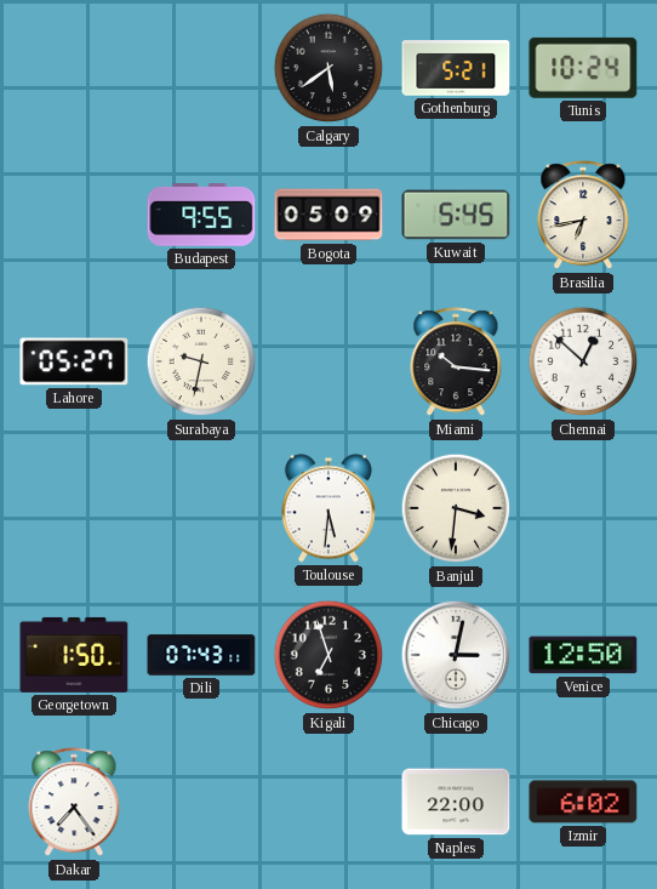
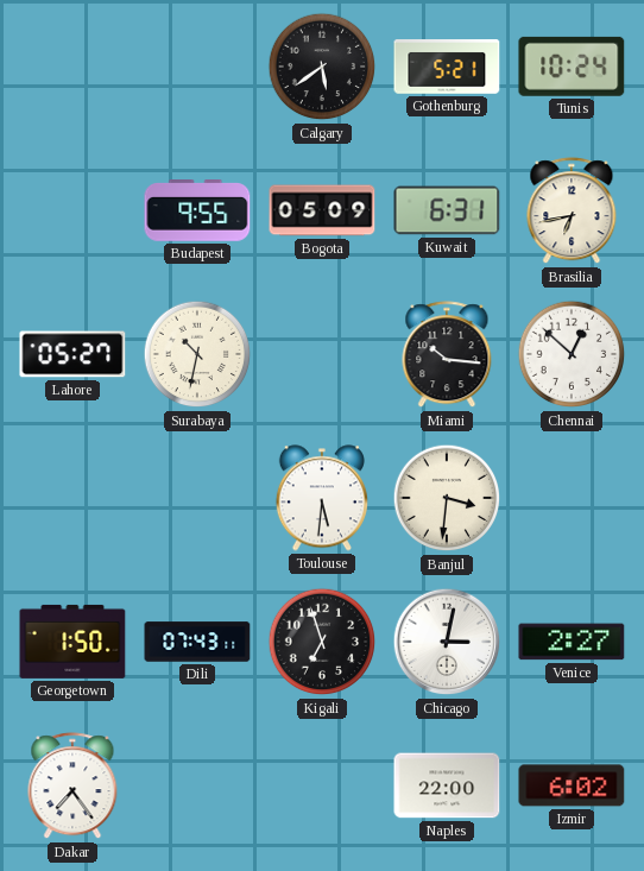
Kuwait: 5:45 -> 6:31
Surabaya: 9:32 -> 10:32
Venice: 12:50 -> 2:27
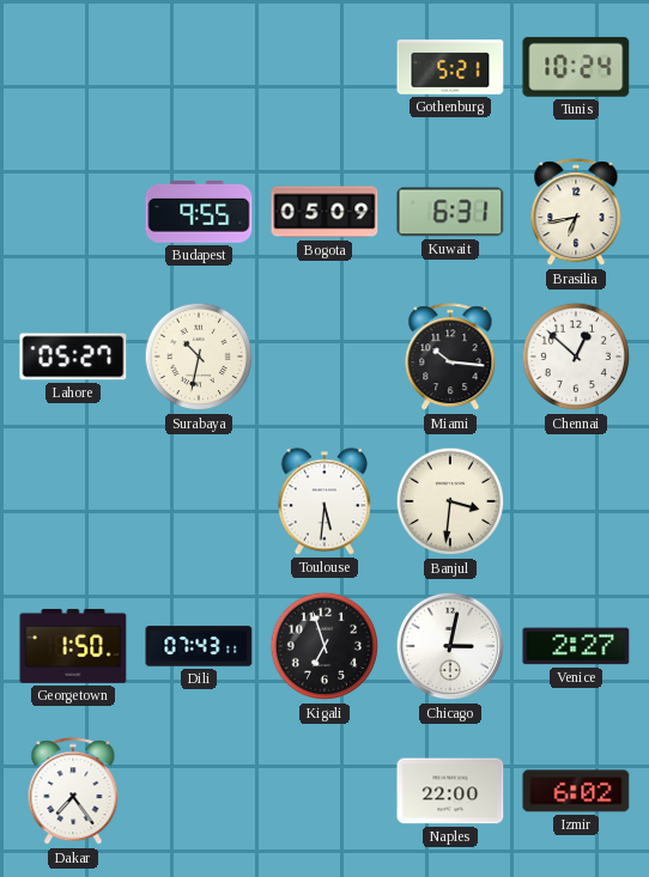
Calgary: 5:39 -> none
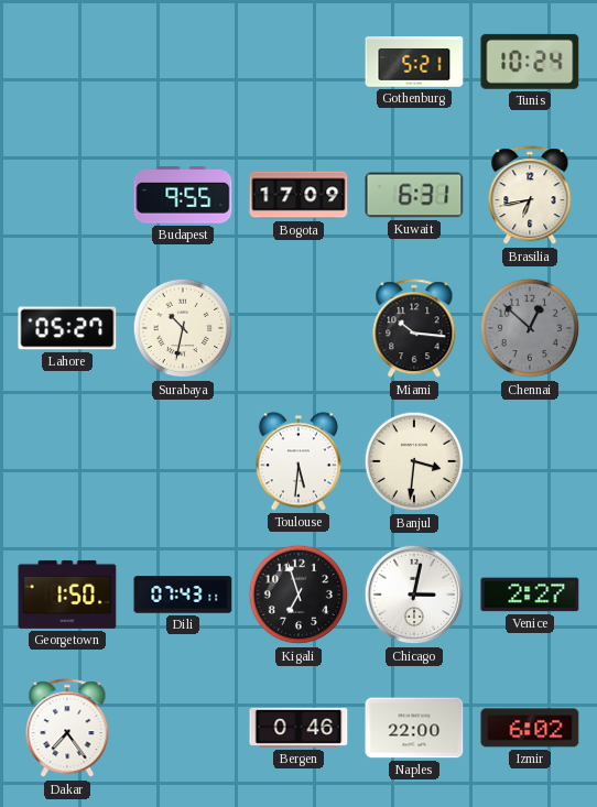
Bogota: 05:09 -> 17:09
Chennai dial: white -> grey
Bergen: none -> 0:46
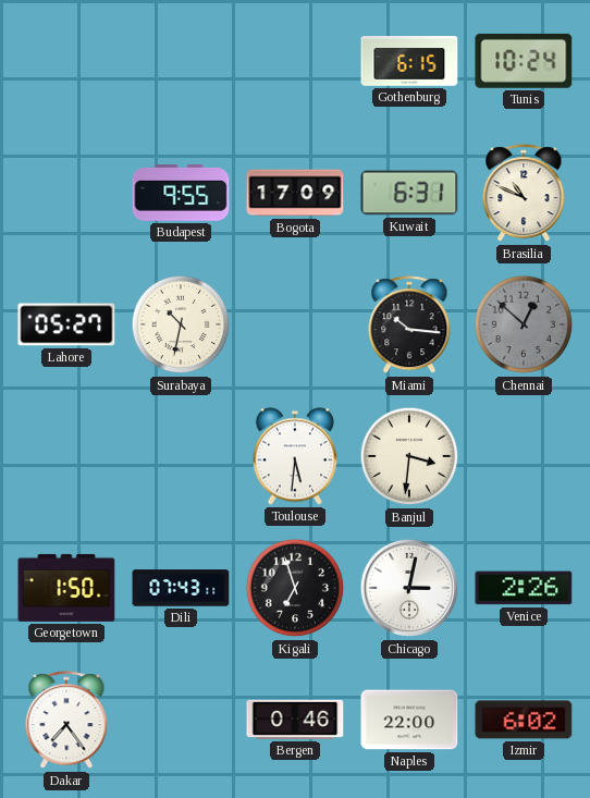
Gothenburg: 5:21 -> 6:15
Brasilia: 6:43 -> 10:49
Venice: 2:27 -> 2:26
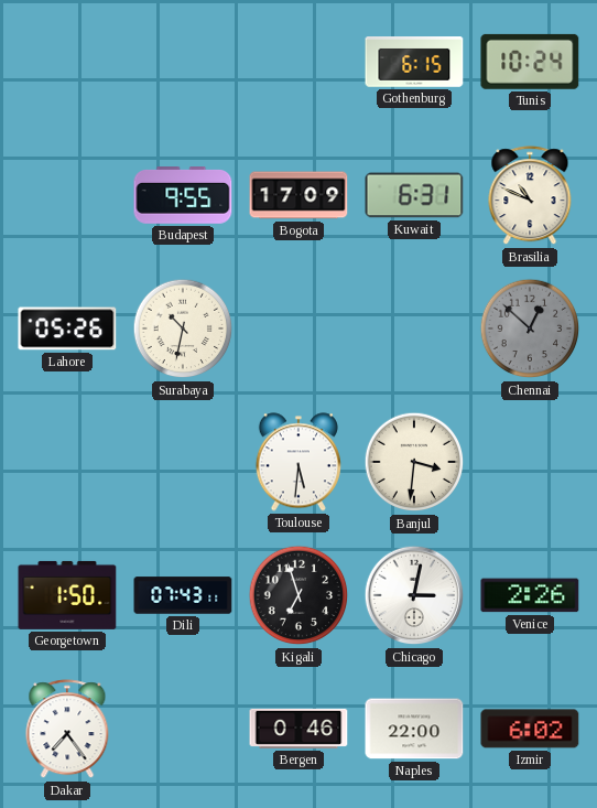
Lahore: 05:27 -> 05:26
Miami: 10:16 -> none
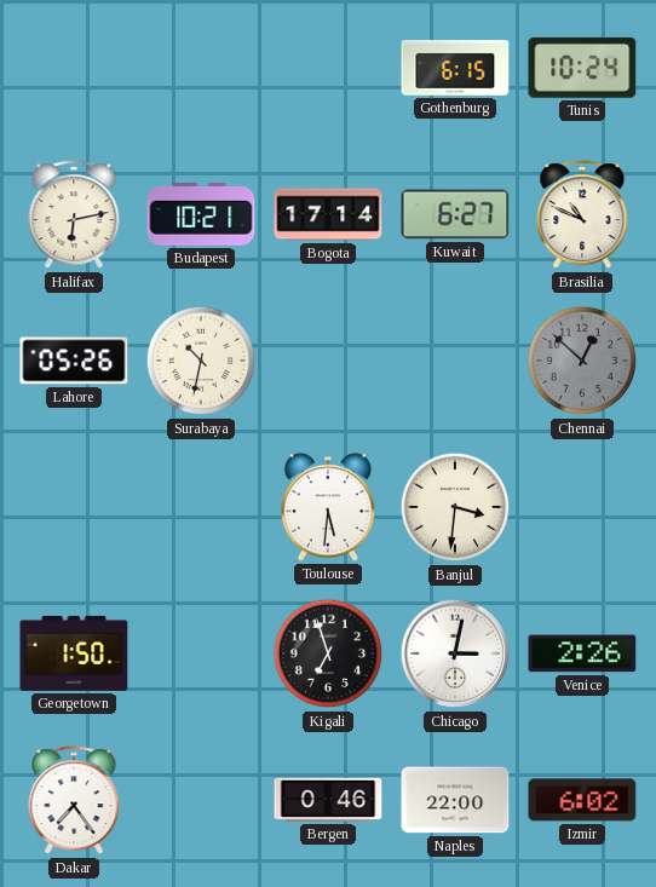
Halifax: none -> 6:13
Budapest: 9:55 -> 10:21
Bogota: 17:09 -> 17:14
Kuwait: 6:31 -> 6:27
Dili: 07:43 -> none
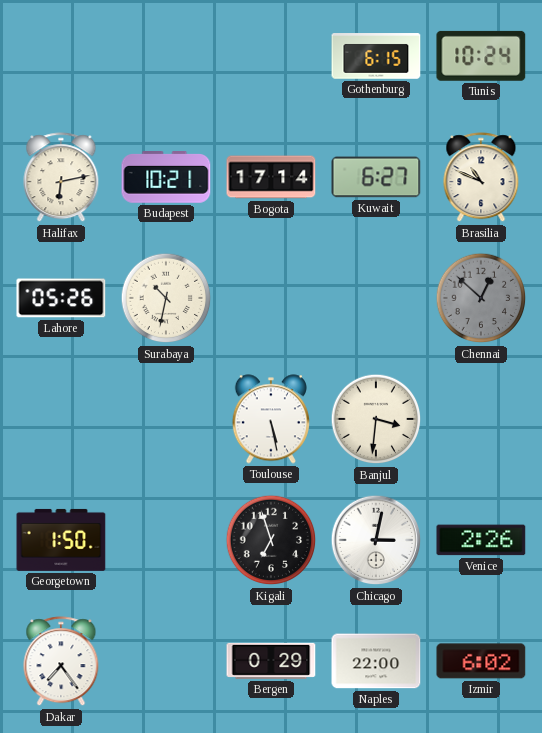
Toulouse: 5:31 -> 5:28
Bergen: 0:46 -> 0:29
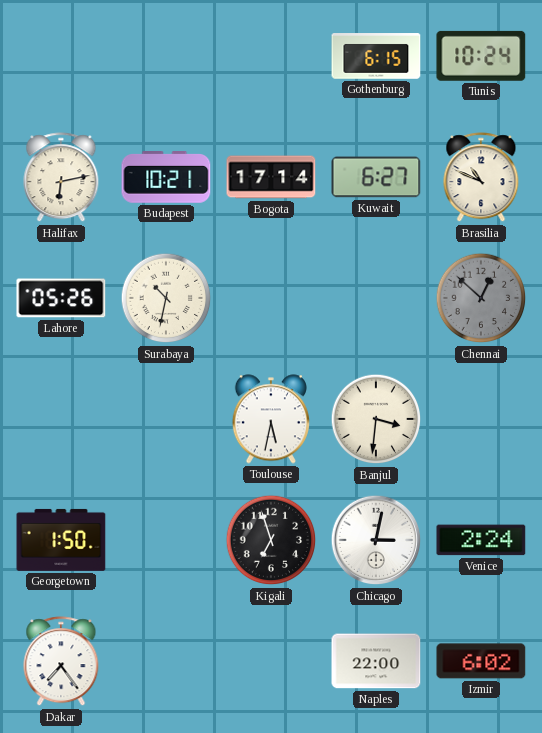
Toulouse: 5:28 -> 5:32
Venice: 2:26 -> 2:24
Bergen: 0:29 -> none
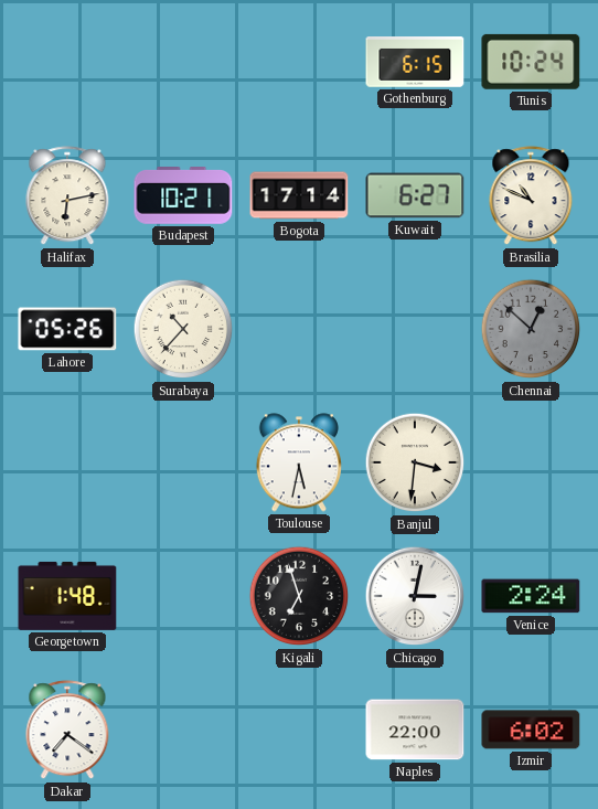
Surabaya: 10:32 -> 10:37
Georgetown: 1:50 -> 1:48
Dakar: 7:24 -> 7:21
